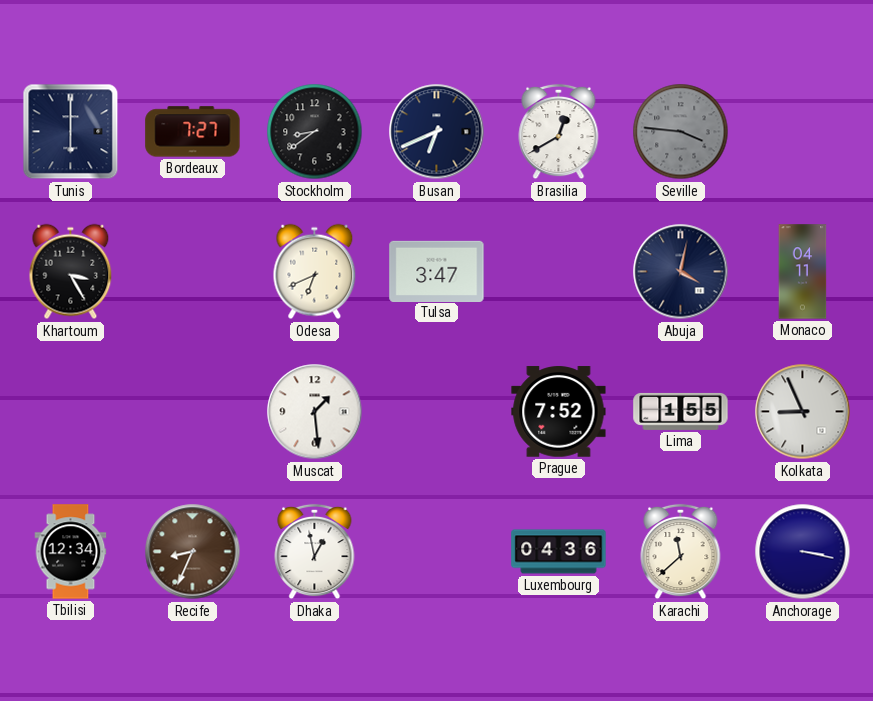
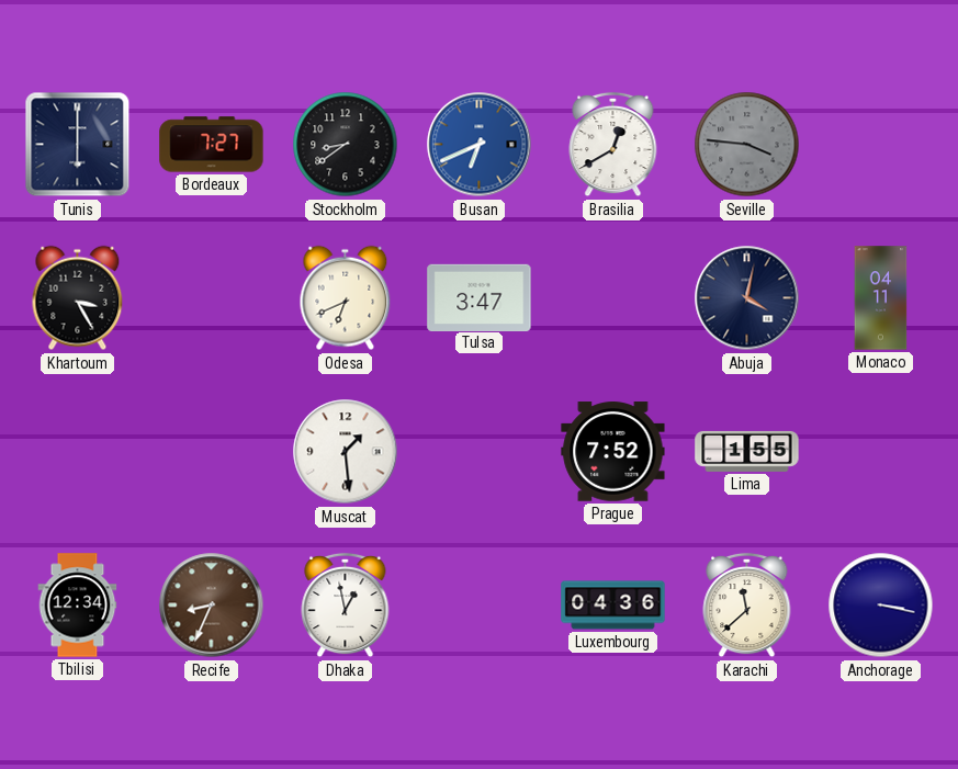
Busan dial: navy -> blue
Kolkata: 8:56 -> none
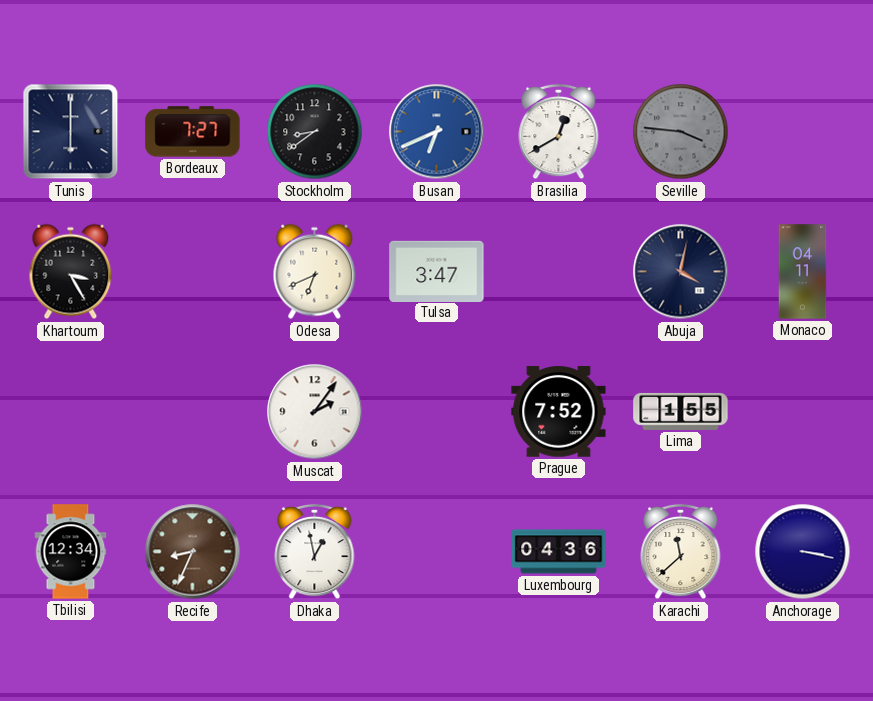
Muscat: 1:29 -> 2:06
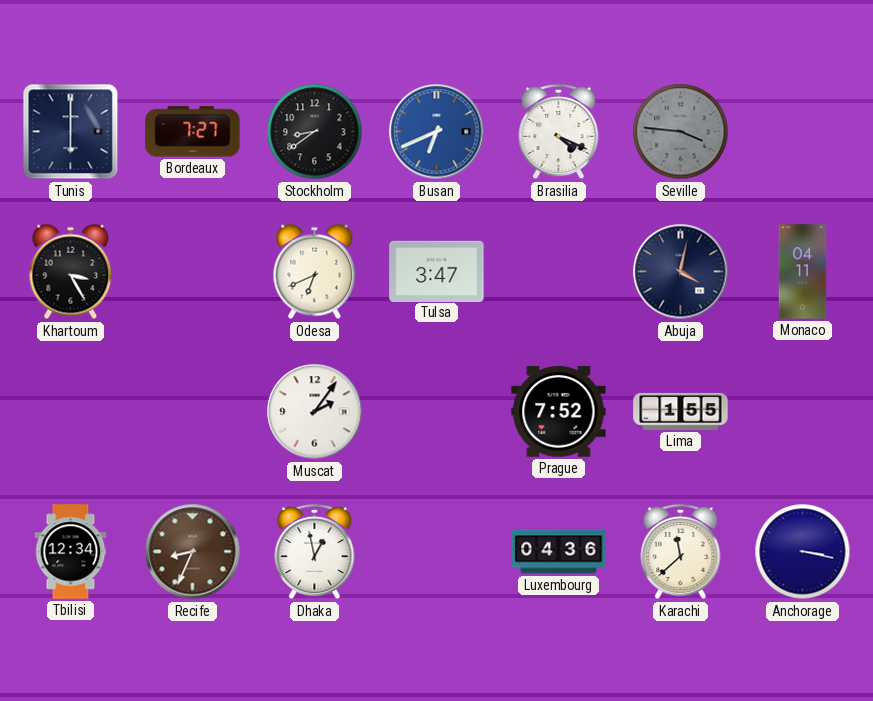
Brasilia: 12:40 -> 4:19
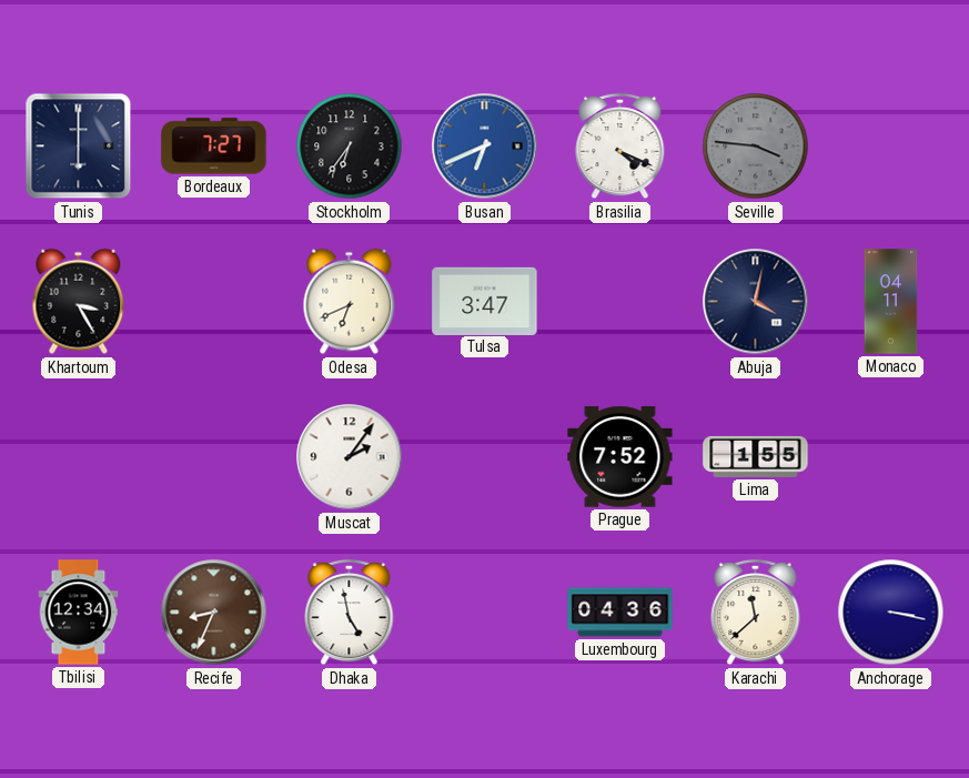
Stockholm: 8:39 -> 6:36
Dhaka: 12:58 -> 4:58
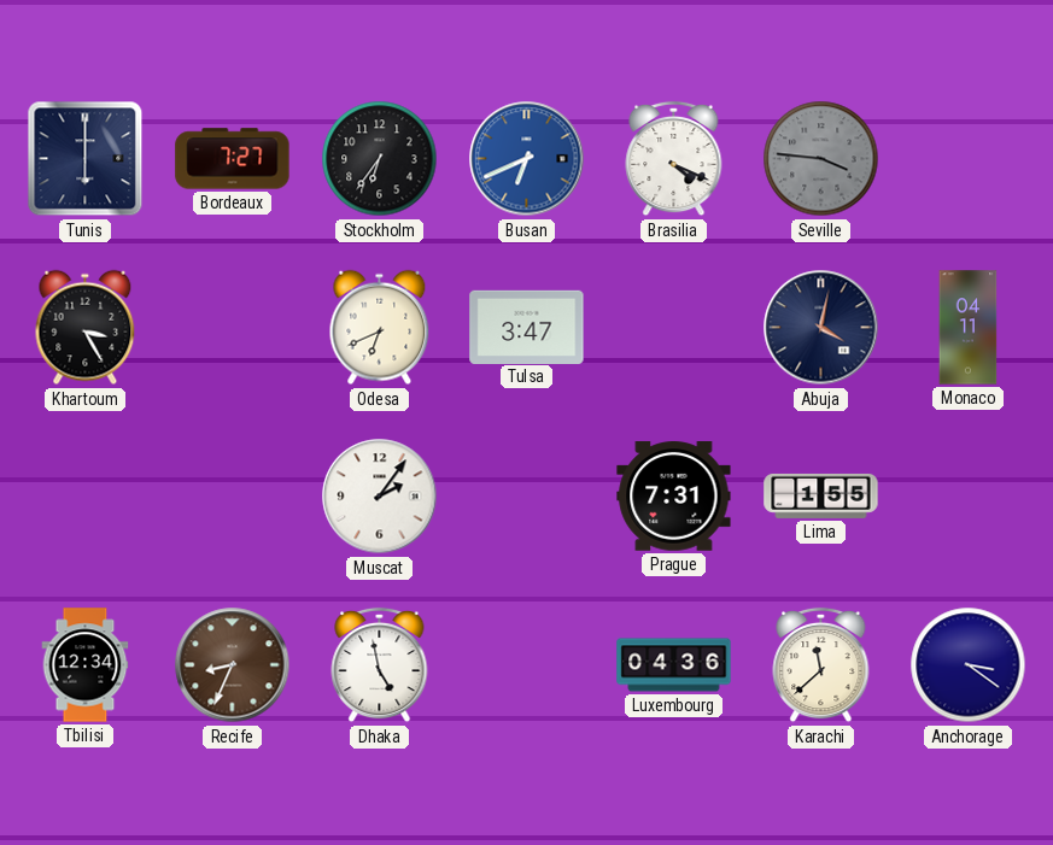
Prague: 7:52 -> 7:31
Anchorage: 3:17 -> 3:21
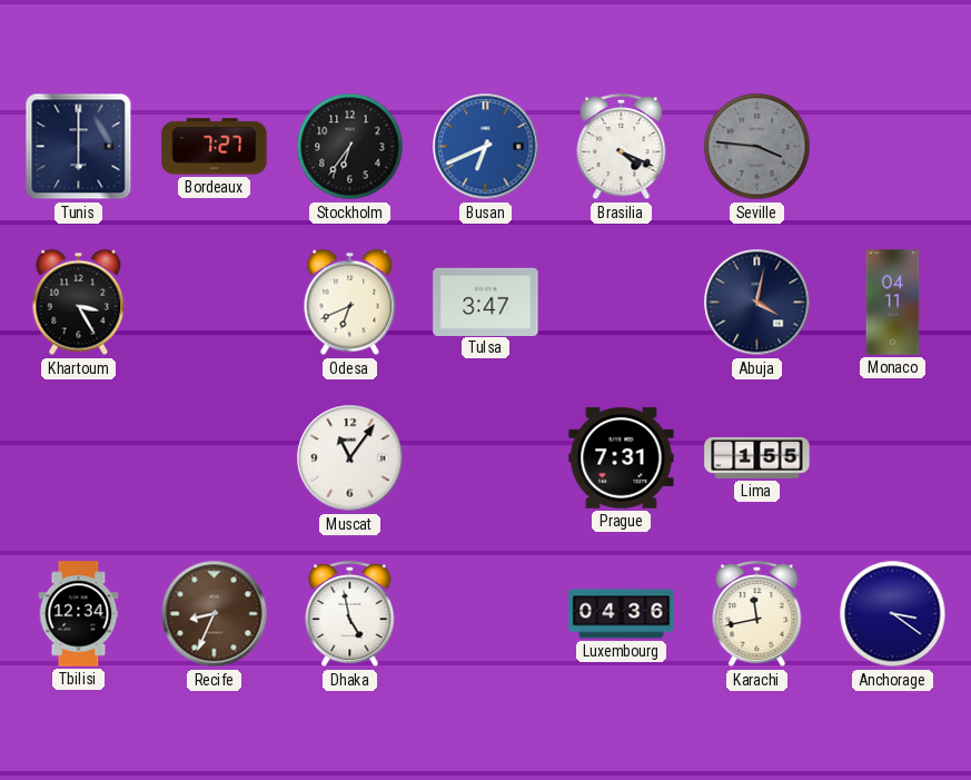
Muscat: 2:06 -> 11:06
Karachi: 11:38 -> 11:43
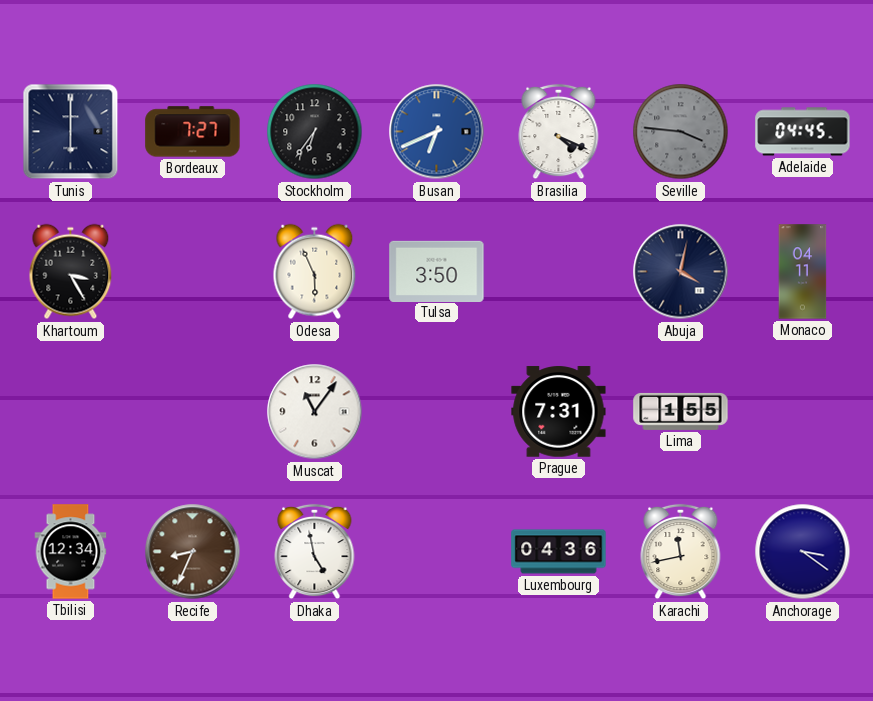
Adelaide: none -> 04:45
Odesa: 6:41 -> 5:56
Tulsa: 3:47 -> 3:50
